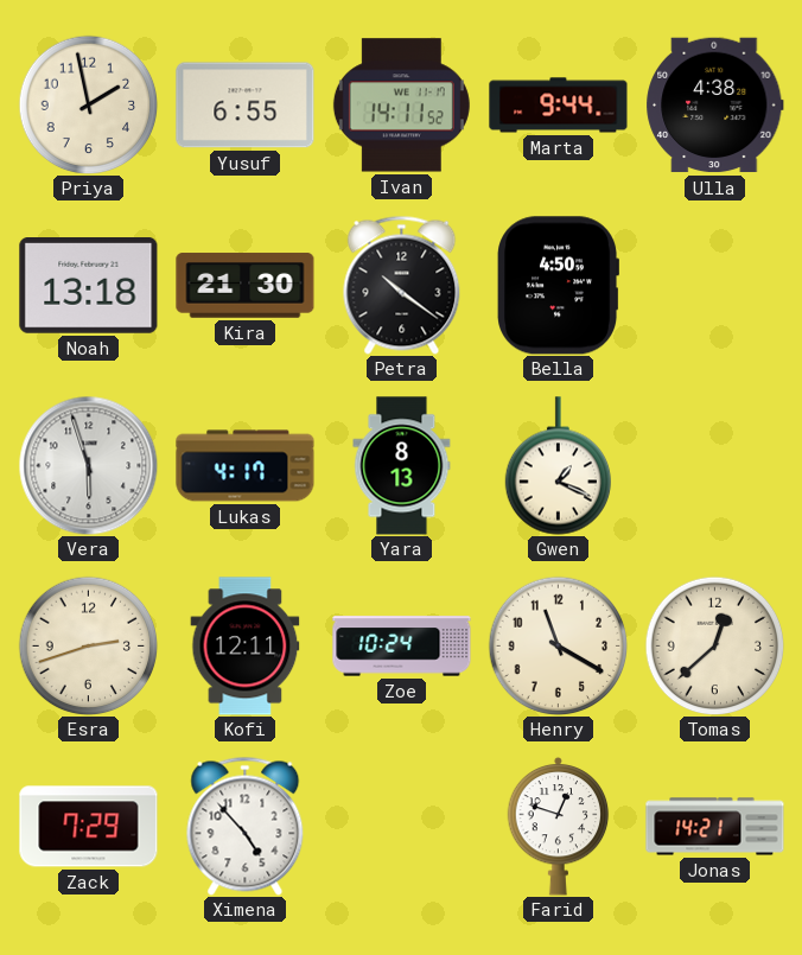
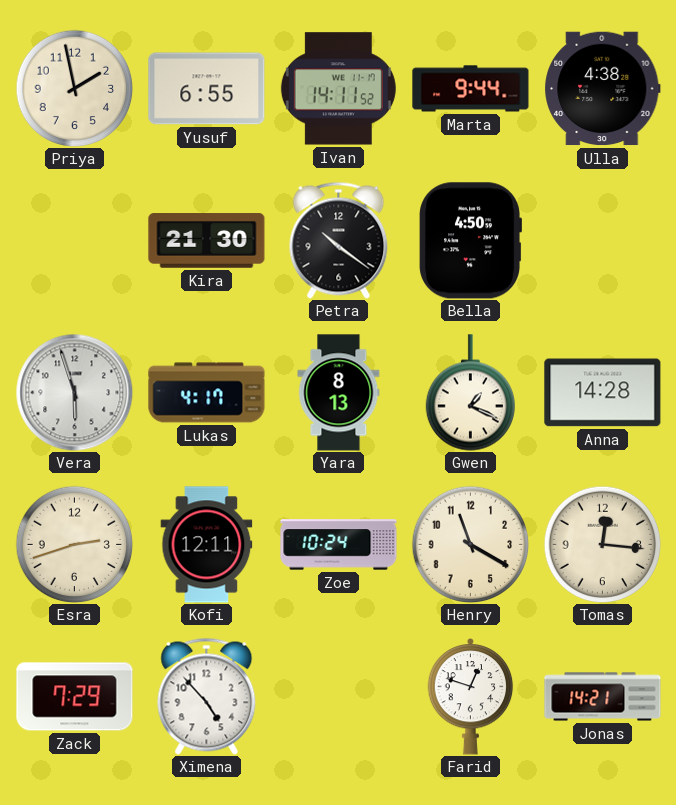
Noah: 13:18 -> none
Anna: none -> 14:28
Tomas: 12:38 -> 12:16
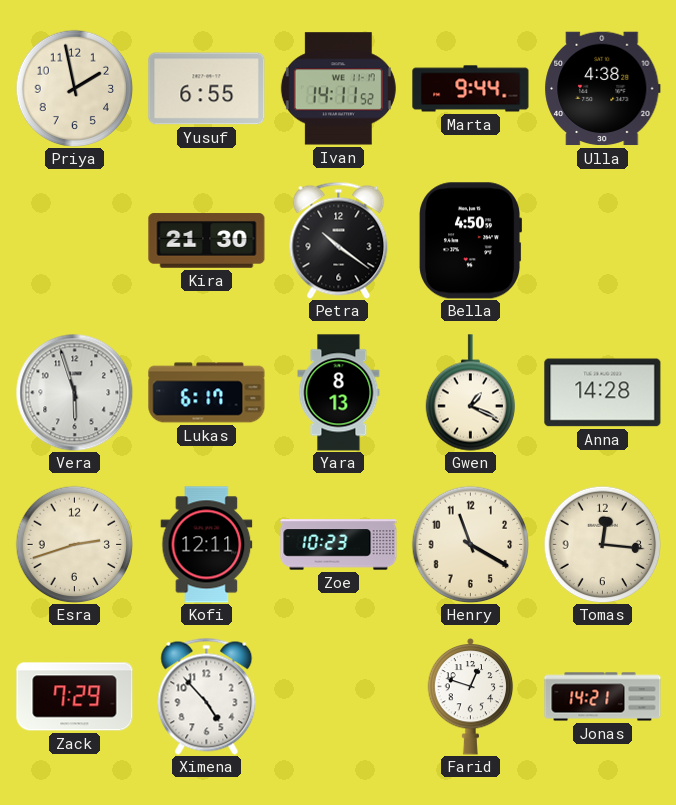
Lukas: 4:17 -> 6:17
Zoe: 10:24 -> 10:23
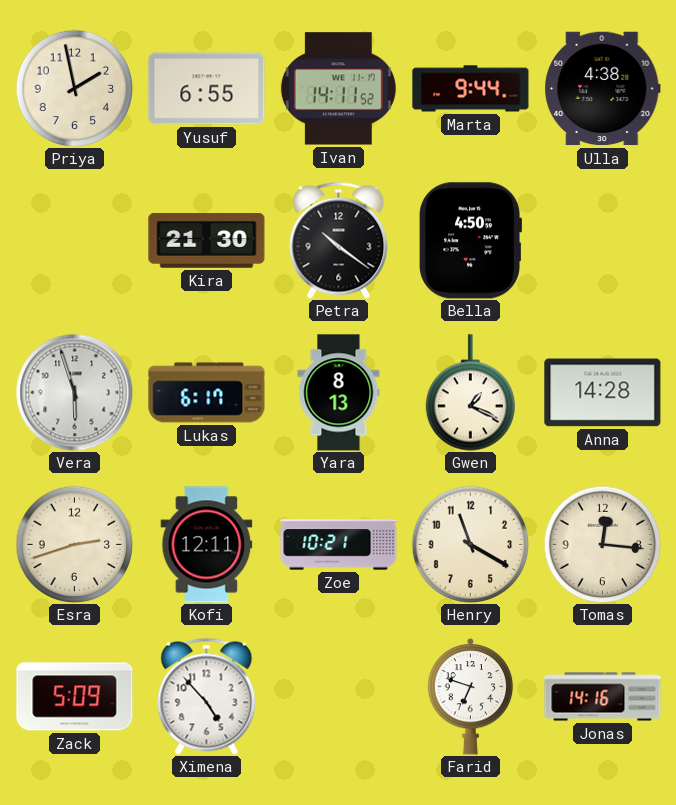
Zoe: 10:23 -> 10:21
Zack: 7:29 -> 5:09
Farid: 12:48 -> 6:48
Jonas: 14:21 -> 14:16
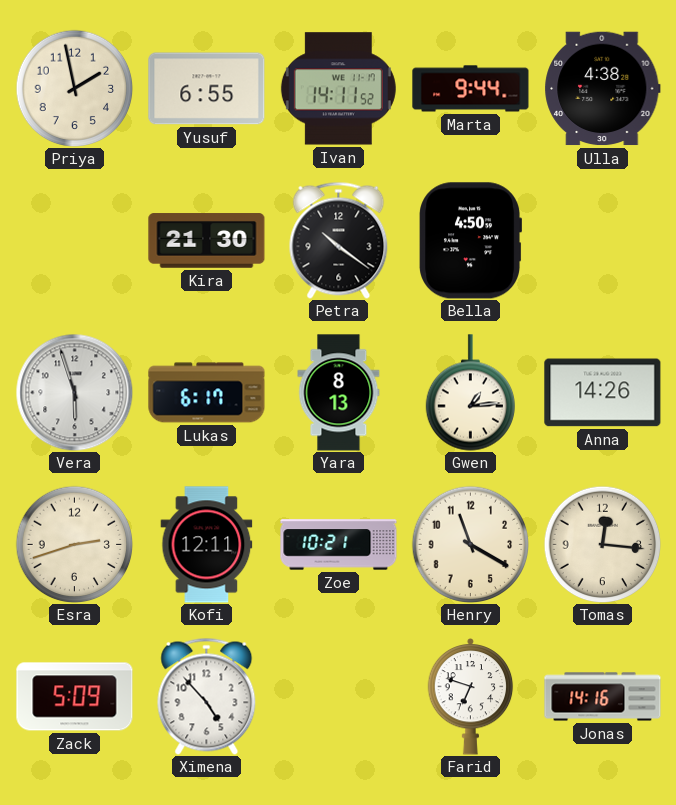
Gwen: 1:19 -> 1:14
Anna: 14:28 -> 14:26
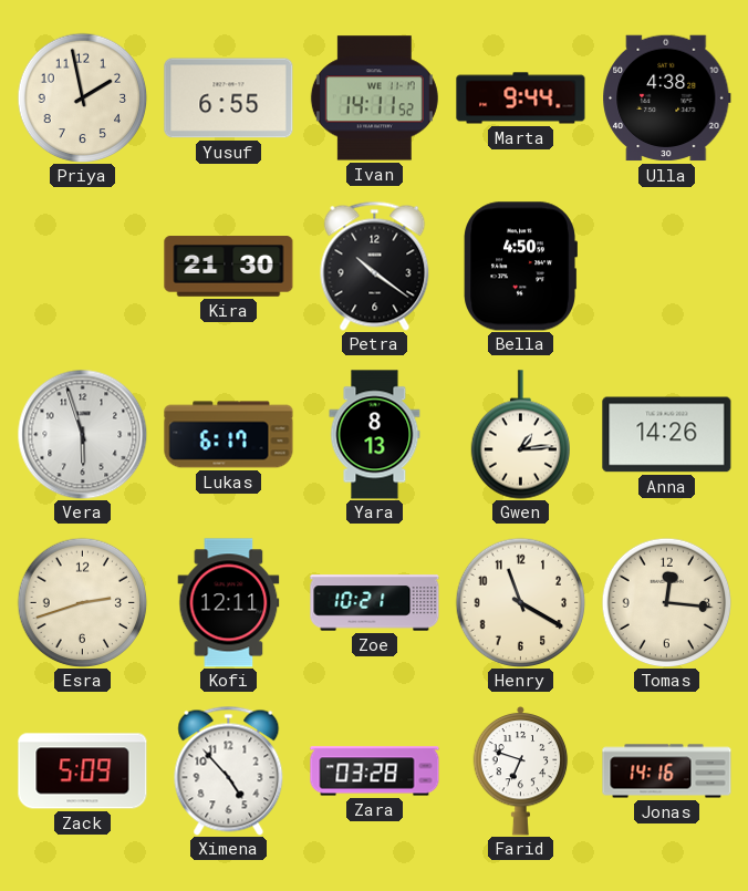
Zara: none -> 03:28
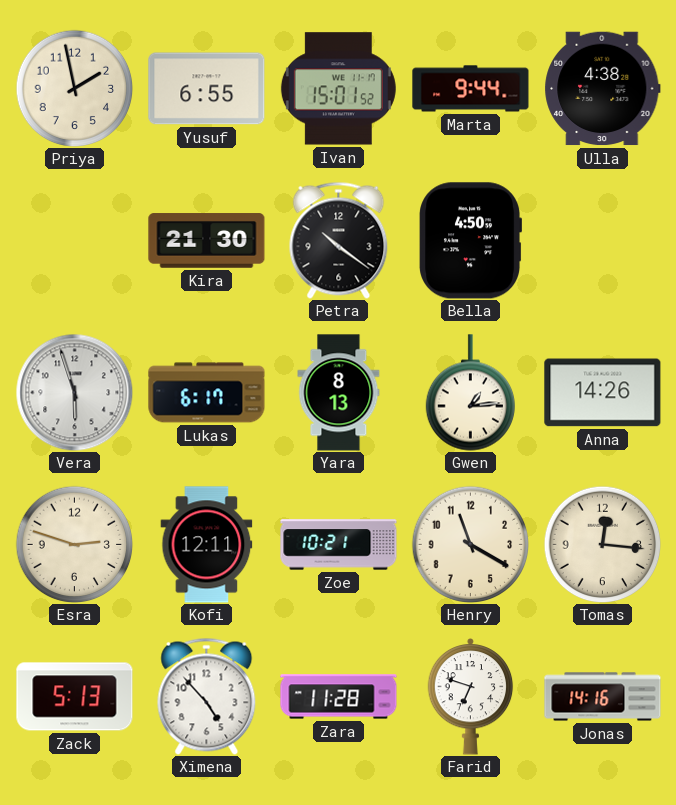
Ivan: 14:11 -> 15:01
Esra: 2:42 -> 2:48
Zack: 5:09 -> 5:13
Zara: 03:28 -> 11:28
